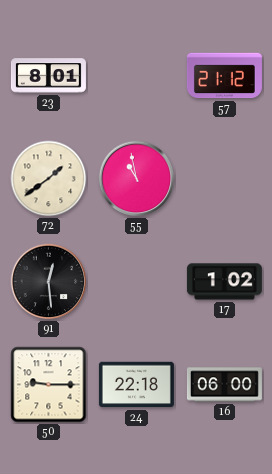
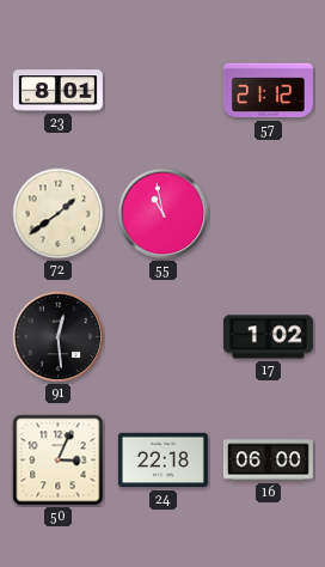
50: 9:15 -> 3:04
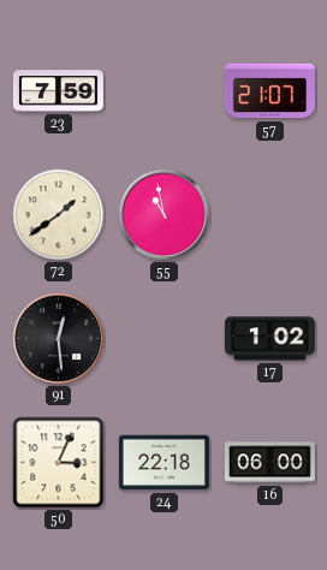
23: 8:01 -> 7:59
57: 21:12 -> 21:07
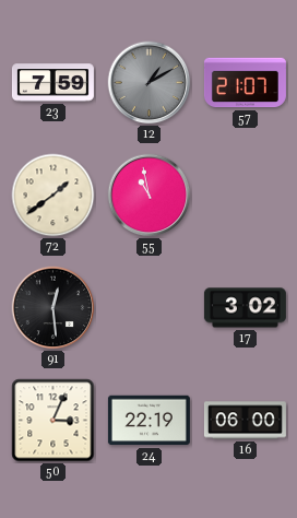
12: none -> 1:10
17: 1:02 -> 3:02
24: 22:18 -> 22:19
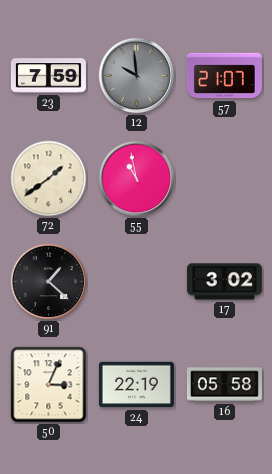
12: 1:10 -> 9:59
91: 12:29 -> 1:22
16: 06:00 -> 05:58
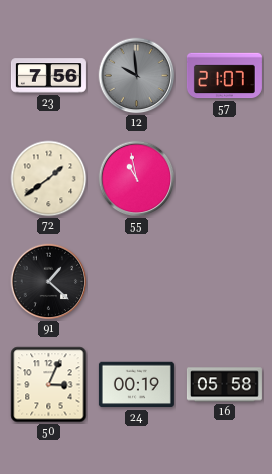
23: 7:59 -> 7:56
17: 3:02 -> none
24: 22:19 -> 00:19
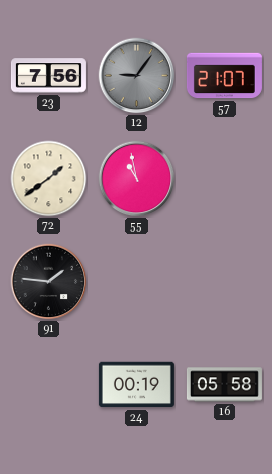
12: 9:59 -> 9:06
91: 1:22 -> 1:46
50: 3:04 -> none
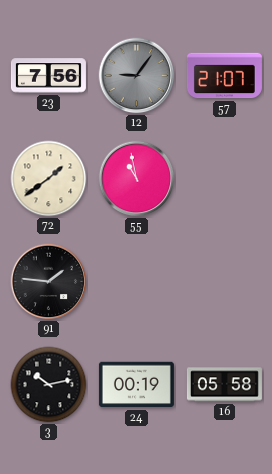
3: none -> 10:13
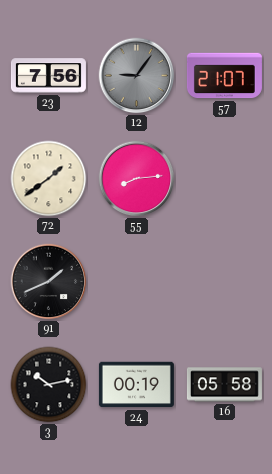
55: 10:58 -> 8:14
91: 1:46 -> 1:41
